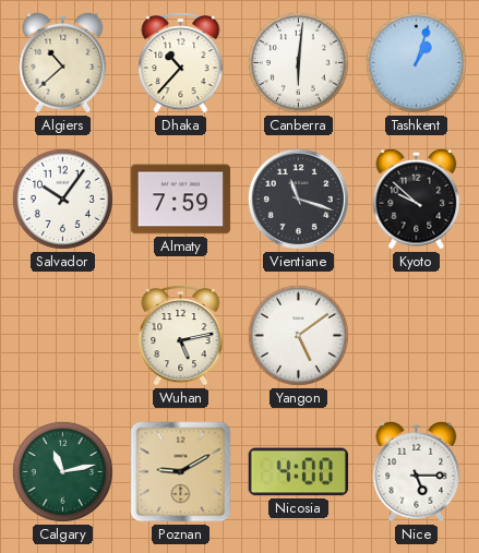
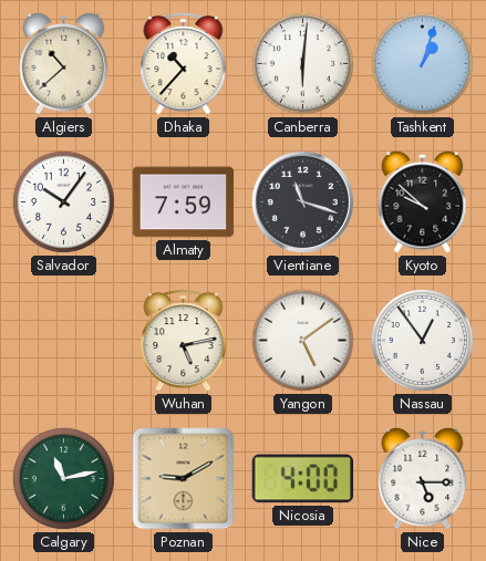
Nassau: none -> 12:54
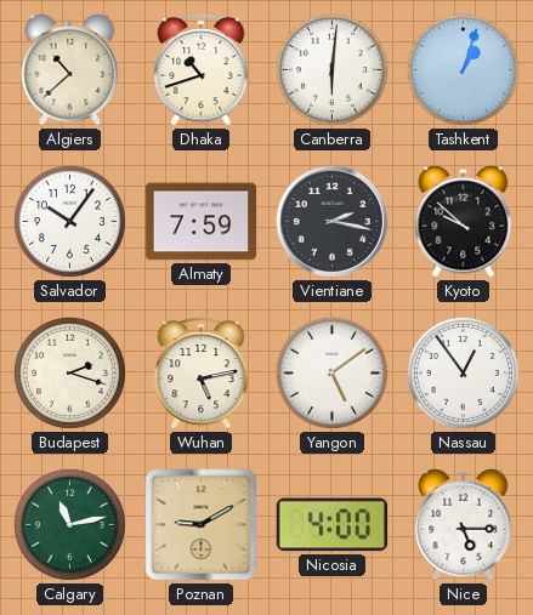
Dhaka: 10:37 -> 10:42
Vientiane: 11:18 -> 2:17
Budapest: none -> 2:18
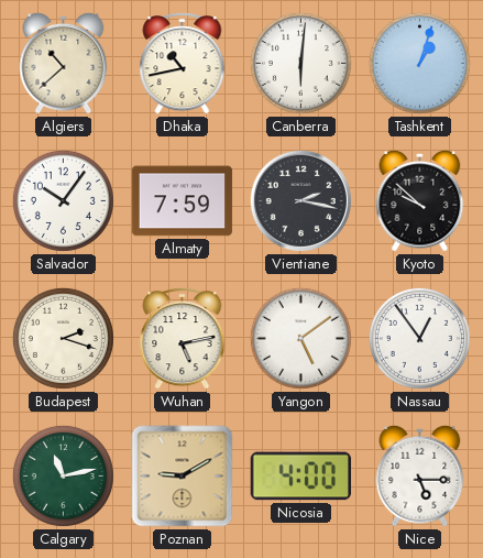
Dhaka: 10:42 -> 10:43
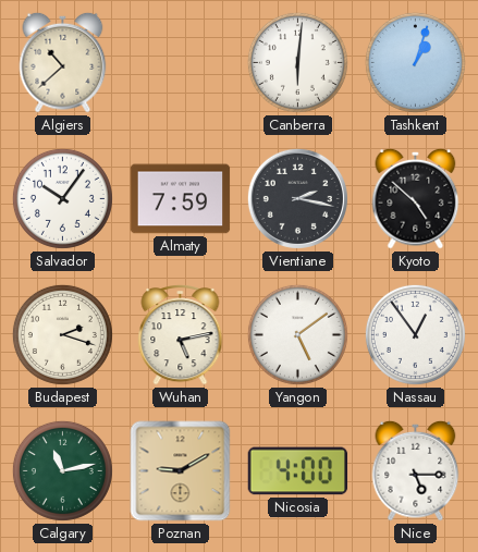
Dhaka: 10:43 -> none
Kyoto: 9:52 -> 4:52
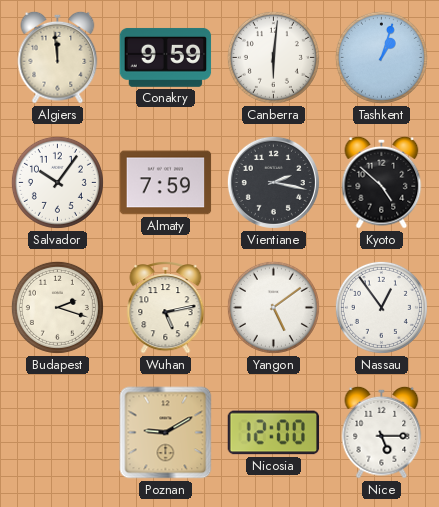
Algiers: 10:38 -> 11:59
Conakry: none -> 9:59
Calgary: 11:13 -> none
Nicosia: 4:00 -> 12:00
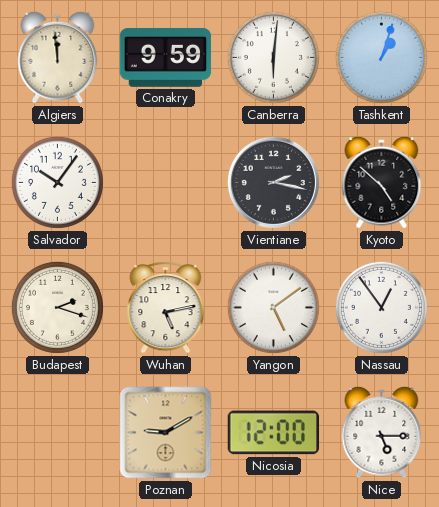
Almaty: 7:59 -> none
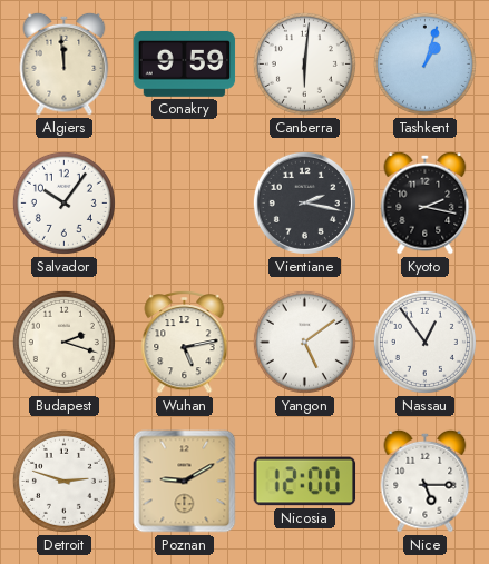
Kyoto: 4:52 -> 2:17
Detroit: none -> 2:48
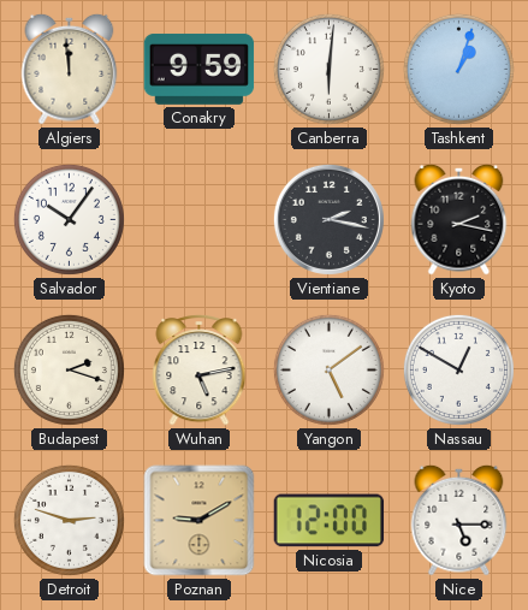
Nassau: 12:54 -> 12:50
